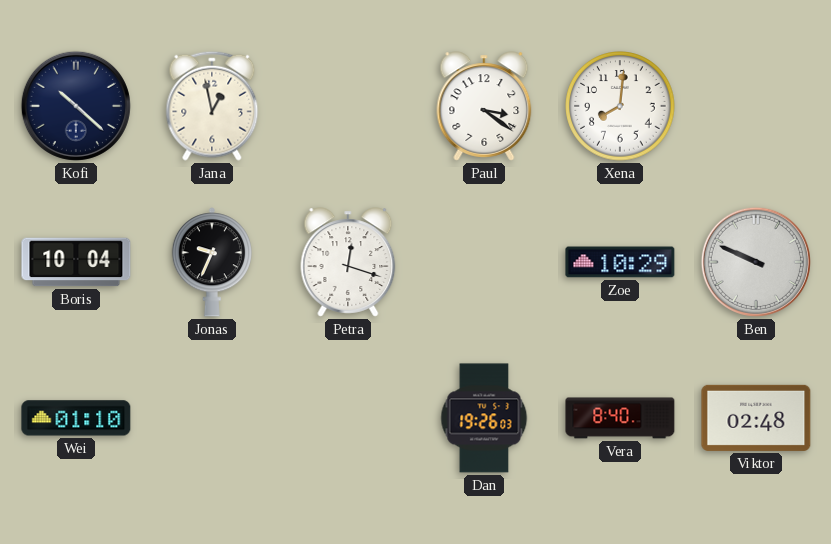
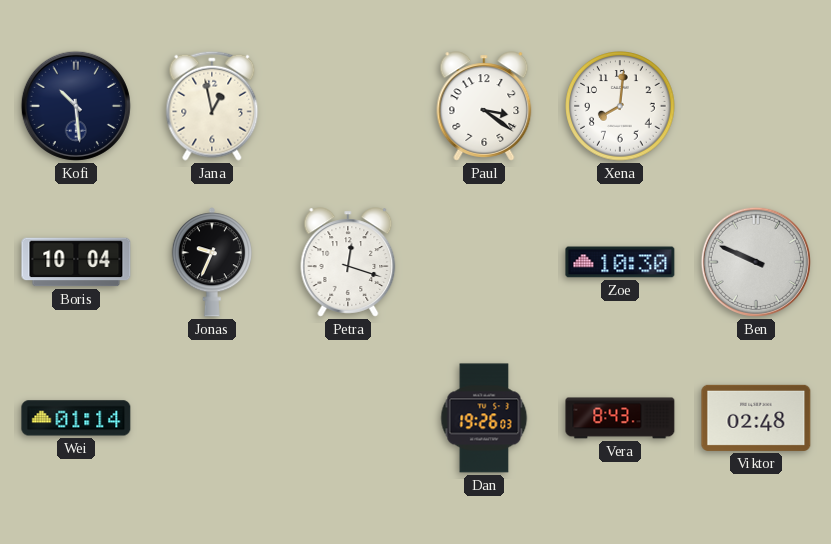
Kofi: 10:22 -> 10:29
Zoe: 10:29 -> 10:30
Wei: 01:10 -> 01:14
Vera: 8:40 -> 8:43
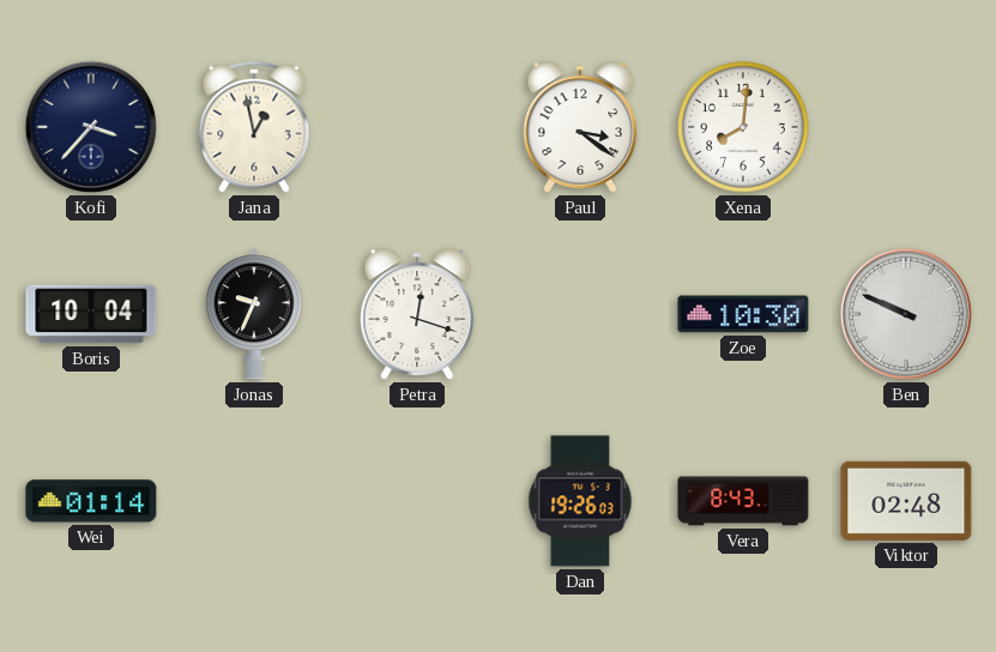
Kofi: 10:29 -> 3:37
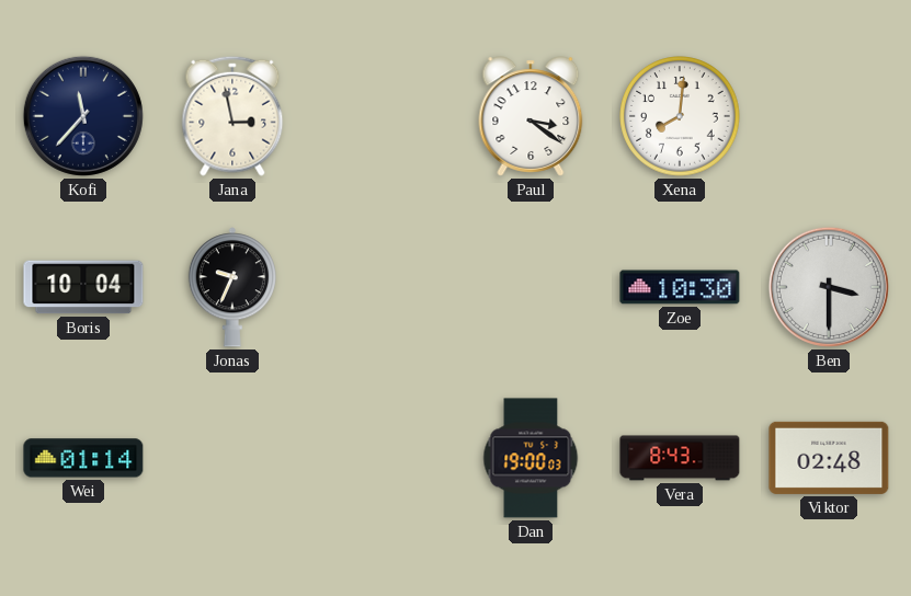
Kofi: 3:37 -> 11:37
Jana: 12:58 -> 2:58
Petra: 12:18 -> none
Ben: 9:49 -> 3:30
Dan: 19:26 -> 19:00
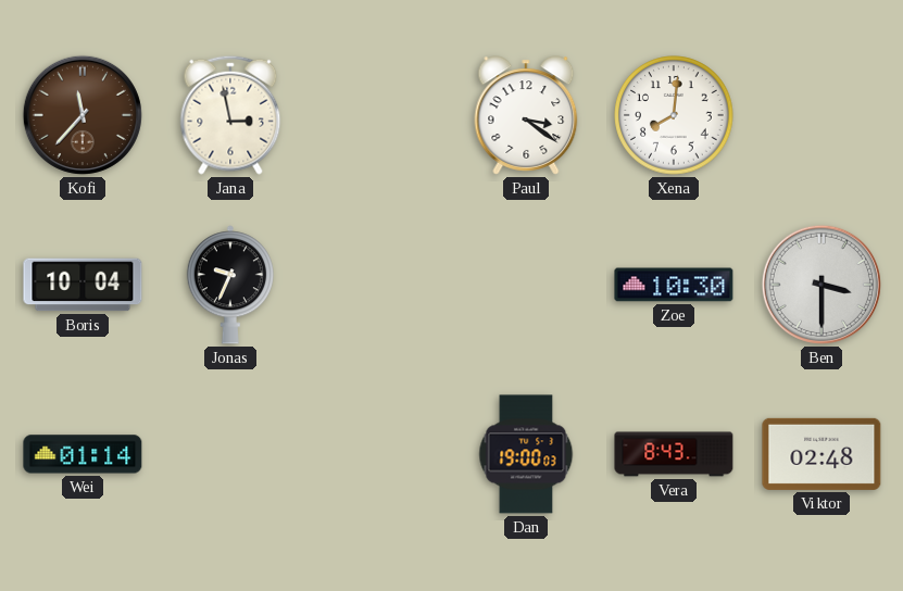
Kofi dial: navy -> brown
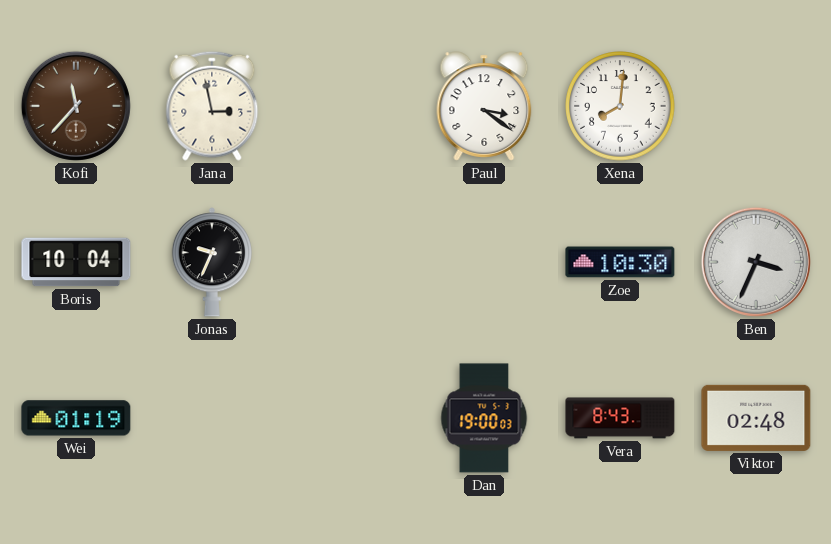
Ben: 3:30 -> 3:34
Wei: 01:14 -> 01:19
